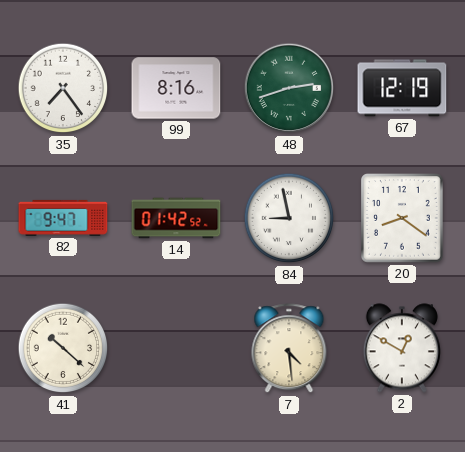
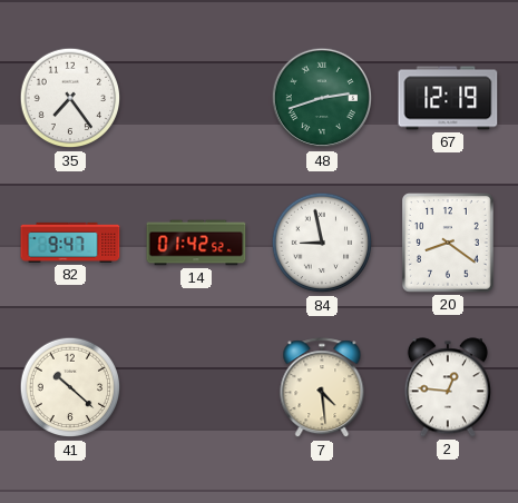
99: 8:16 -> none
2: 12:50 -> 12:46
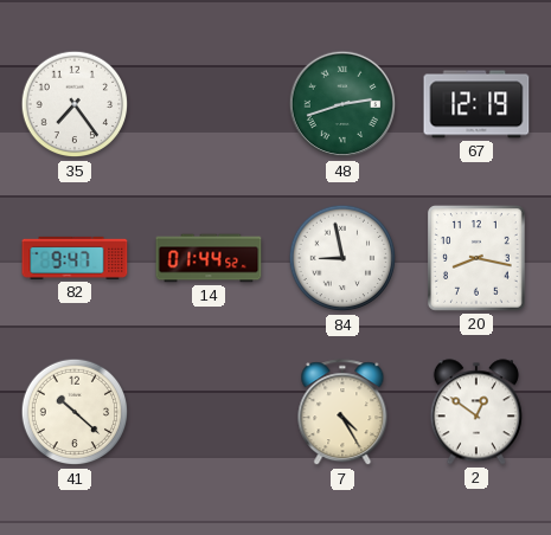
14: 01:42 -> 01:44
20: 8:21 -> 8:17
7: 4:29 -> 4:25
2: 12:46 -> 12:51
